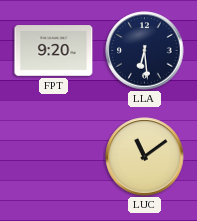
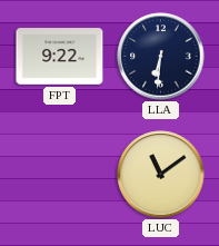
FPT: 9:20 -> 9:22
LLA: 6:29 -> 6:31
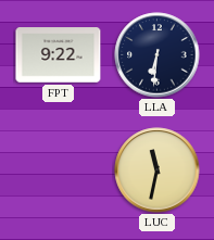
LUC: 11:09 -> 11:32
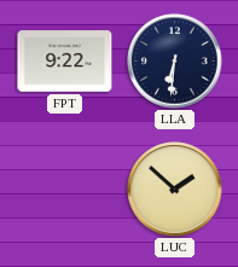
LUC: 11:32 -> 1:52
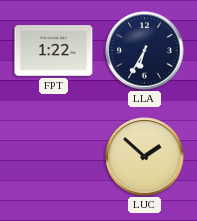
FPT: 9:22 -> 1:22
LLA: 6:31 -> 6:35
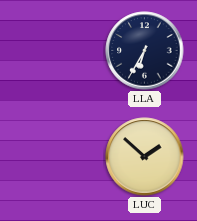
FPT: 1:22 -> none
